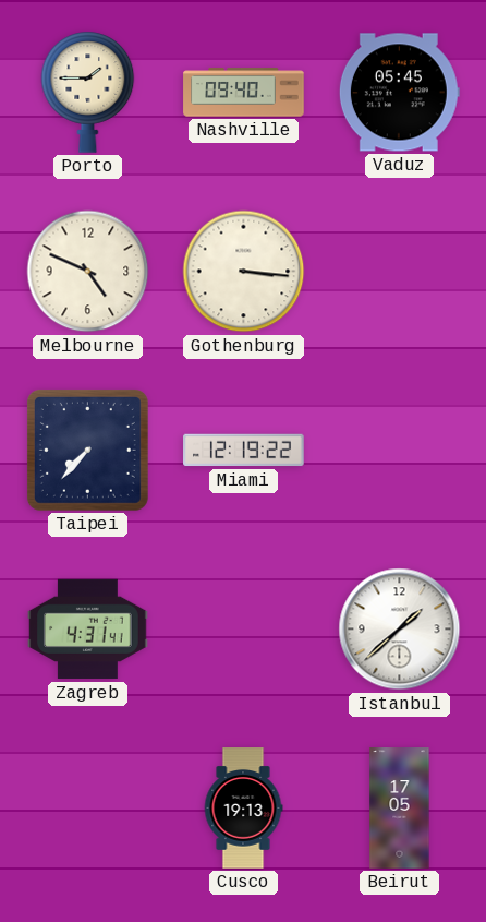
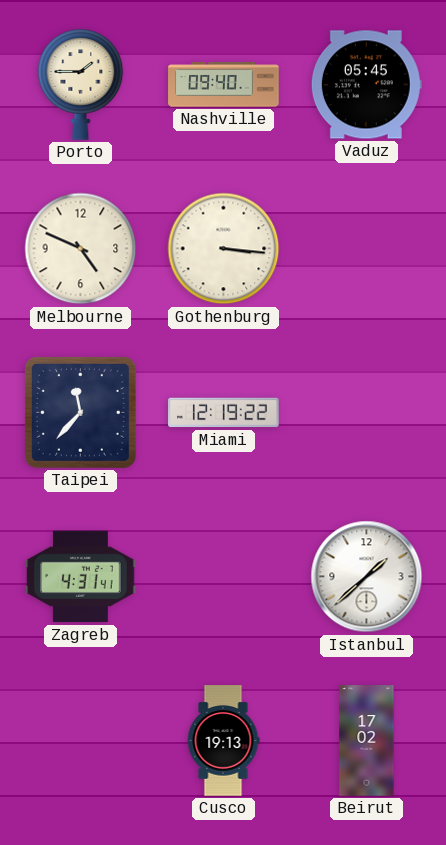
Taipei: 7:37 -> 11:37
Beirut: 17:05 -> 17:02
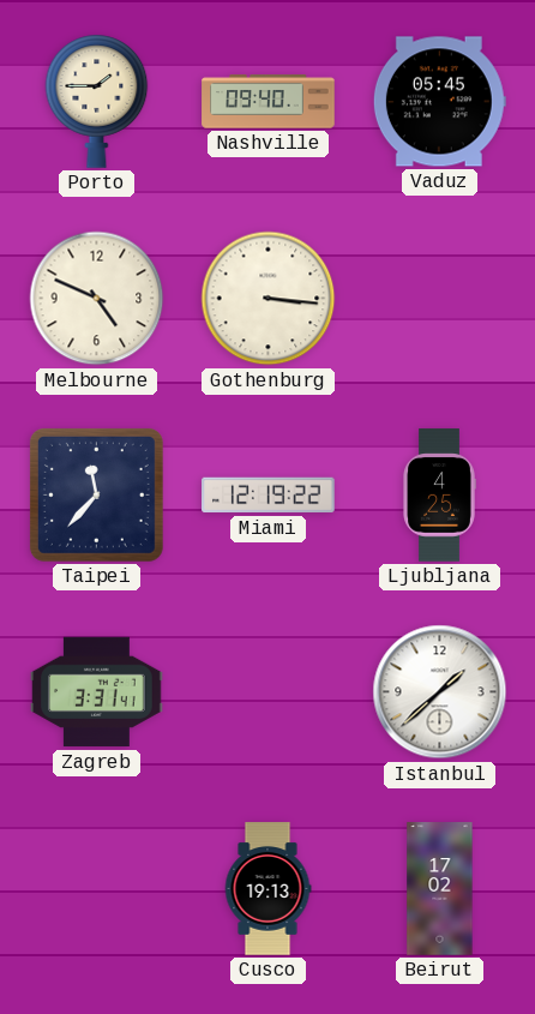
Ljubljana: none -> 4:25
Zagreb: 4:31 -> 3:31
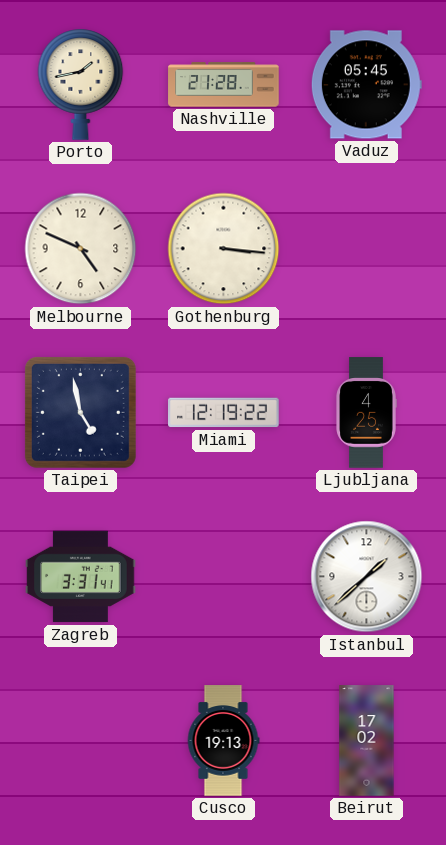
Porto: 1:45 -> 1:43
Nashville: 09:40 -> 21:28
Taipei: 11:37 -> 4:58
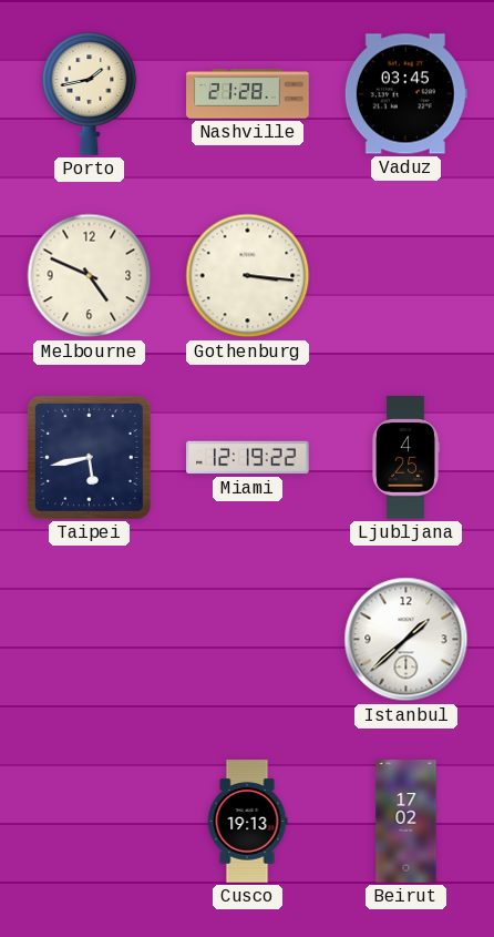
Vaduz: 05:45 -> 03:45
Taipei: 4:58 -> 5:43
Zagreb: 3:31 -> none
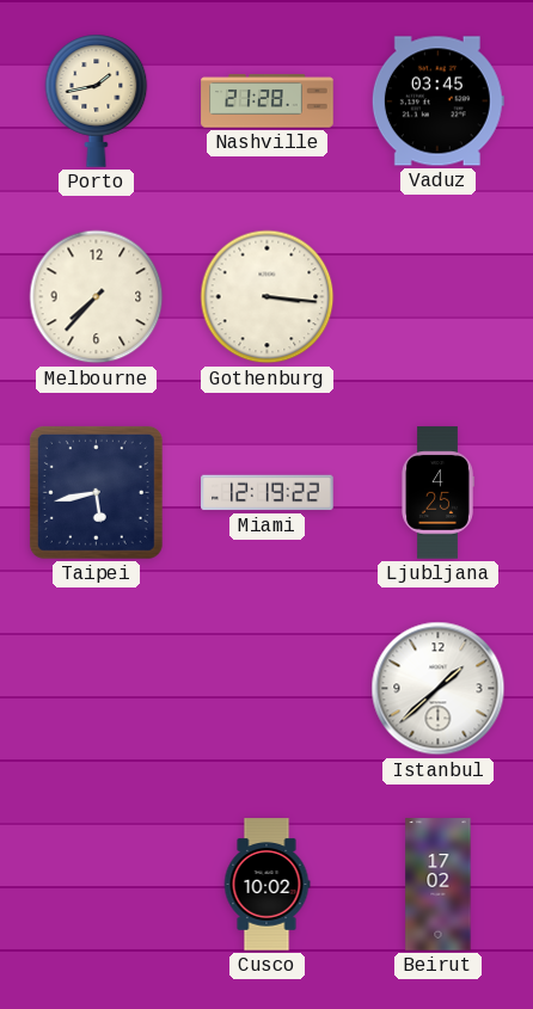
Melbourne: 4:49 -> 7:37
Cusco: 19:13 -> 10:02
